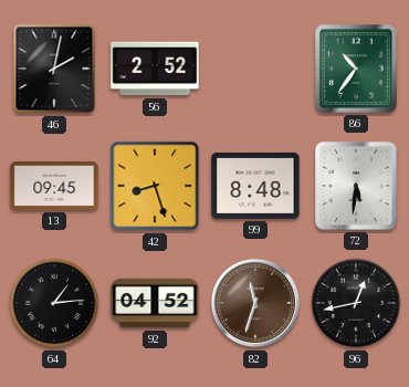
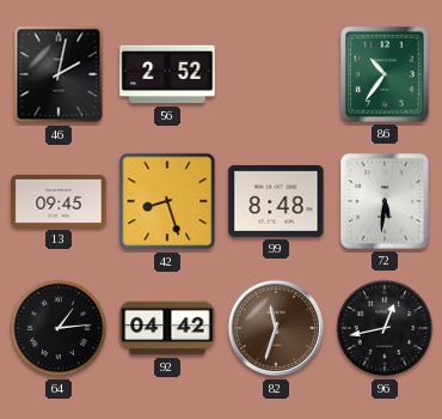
92: 04:52 -> 04:42
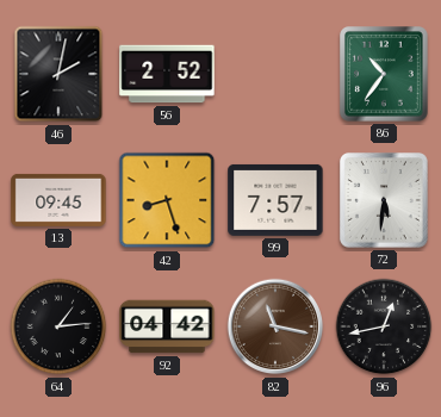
99: 8:48 -> 7:57
82: 11:33 -> 11:17
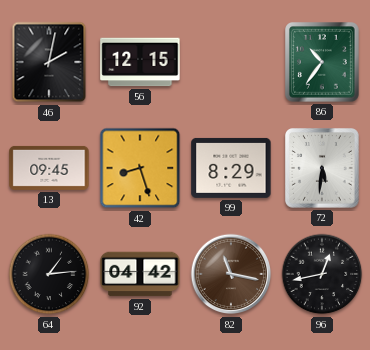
56: 2:52 -> 12:15
99: 7:57 -> 8:29
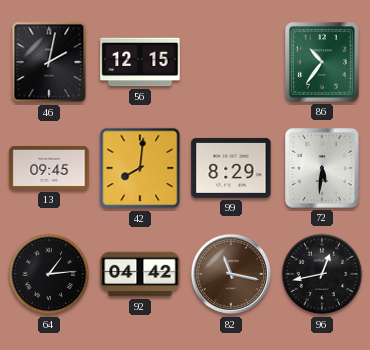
42: 8:27 -> 8:01
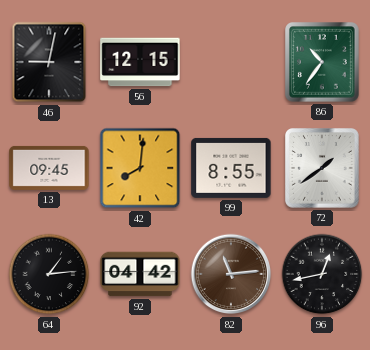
46: 2:02 -> 9:02
99: 8:29 -> 8:55
72: 5:31 -> 1:39
82: 11:17 -> 11:14
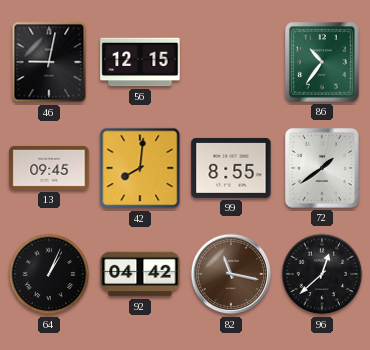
64: 1:14 -> 1:04
82: 11:14 -> 11:17
96: 12:43 -> 12:38
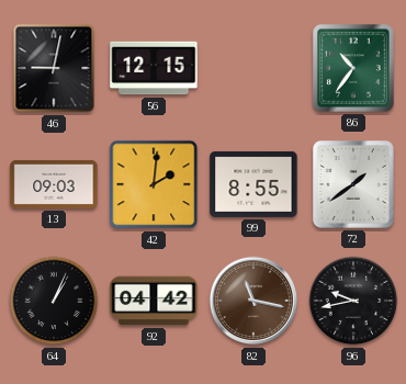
13: 09:45 -> 09:03
42: 8:01 -> 2:01
96: 12:38 -> 9:43
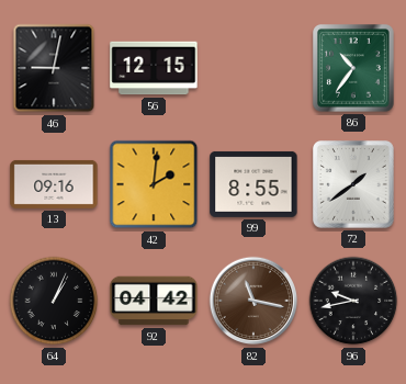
13: 09:03 -> 09:16
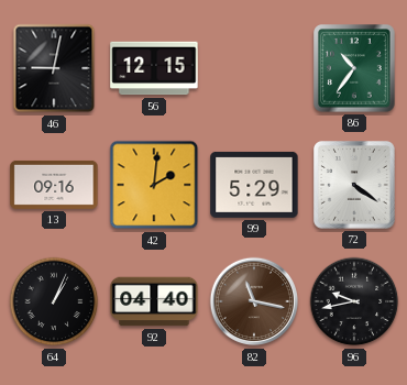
99: 8:55 -> 5:29
72: 1:39 -> 4:21
92: 04:42 -> 04:40
